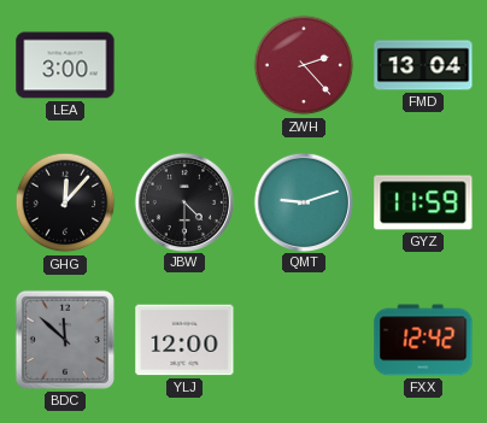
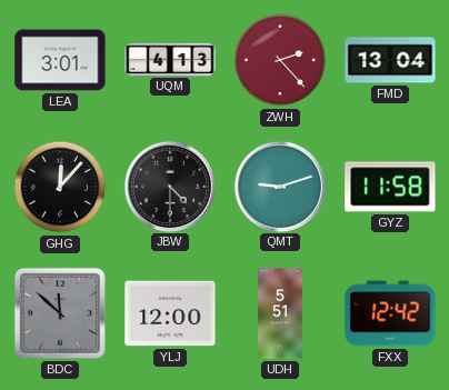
LEA: 3:00 -> 3:01
UQM: none -> 4:13
GYZ: 11:59 -> 11:58
UDH: none -> 5:51
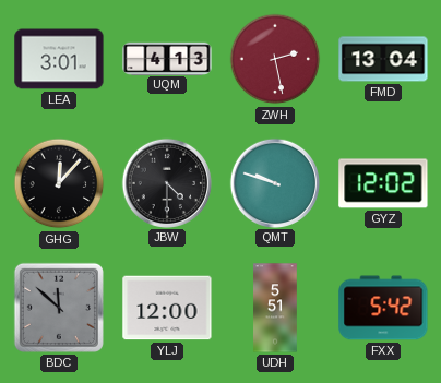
ZWH: 2:23 -> 2:28
QMT: 9:12 -> 9:48
GYZ: 11:58 -> 12:02
FXX: 12:42 -> 5:42
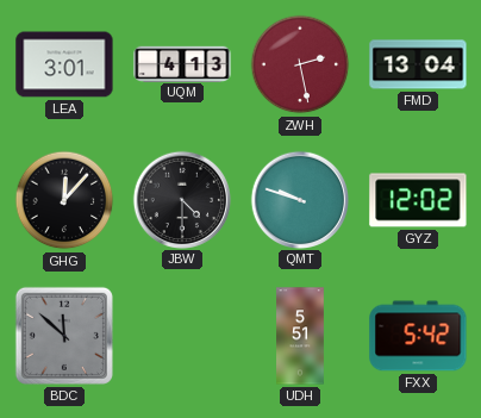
YLJ: 12:00 -> none
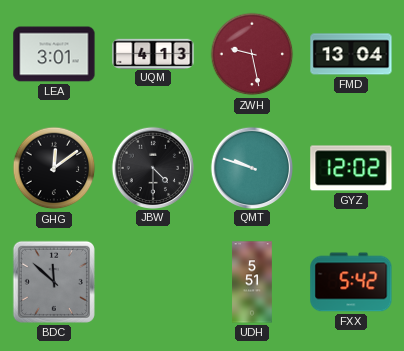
ZWH: 2:28 -> 9:28
GHG: 12:07 -> 12:09
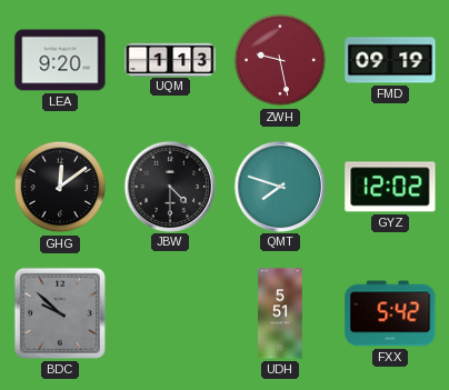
LEA: 3:01 -> 9:20
UQM: 4:13 -> 1:13
FMD: 13:04 -> 09:19
QMT: 9:48 -> 7:48
BDC: 11:52 -> 9:52
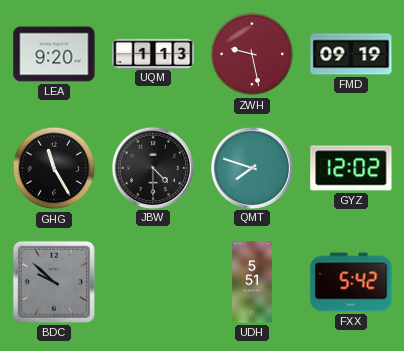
GHG: 12:09 -> 11:25
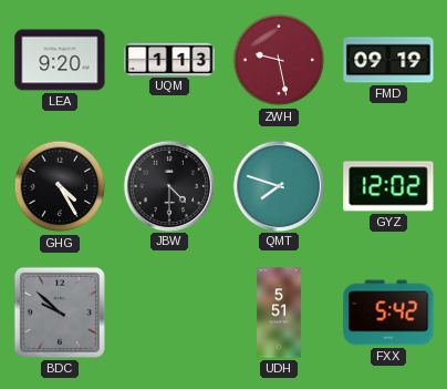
GHG: 11:25 -> 4:25
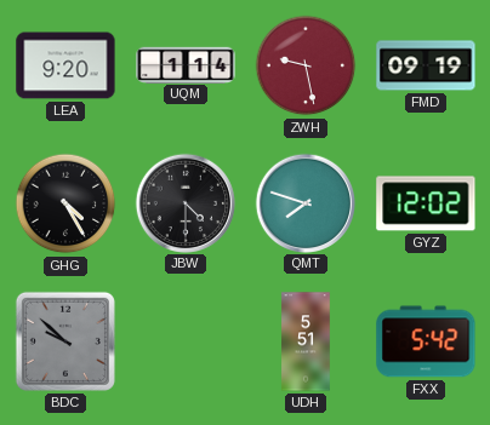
UQM: 1:13 -> 1:14
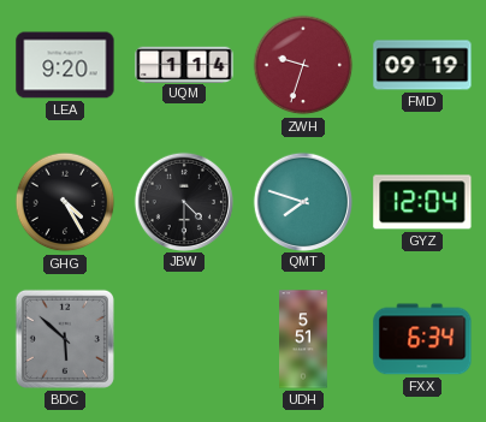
ZWH: 9:28 -> 9:33
GYZ: 12:02 -> 12:04
BDC: 9:52 -> 5:52
FXX: 5:42 -> 6:34
